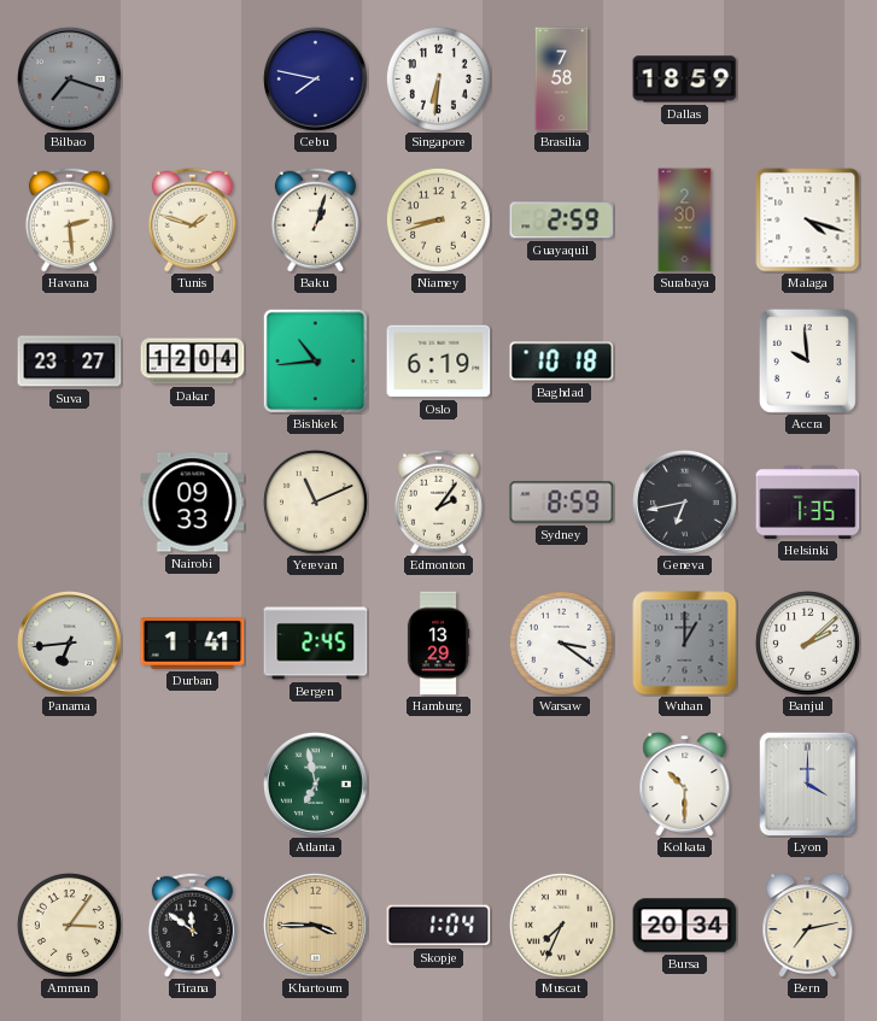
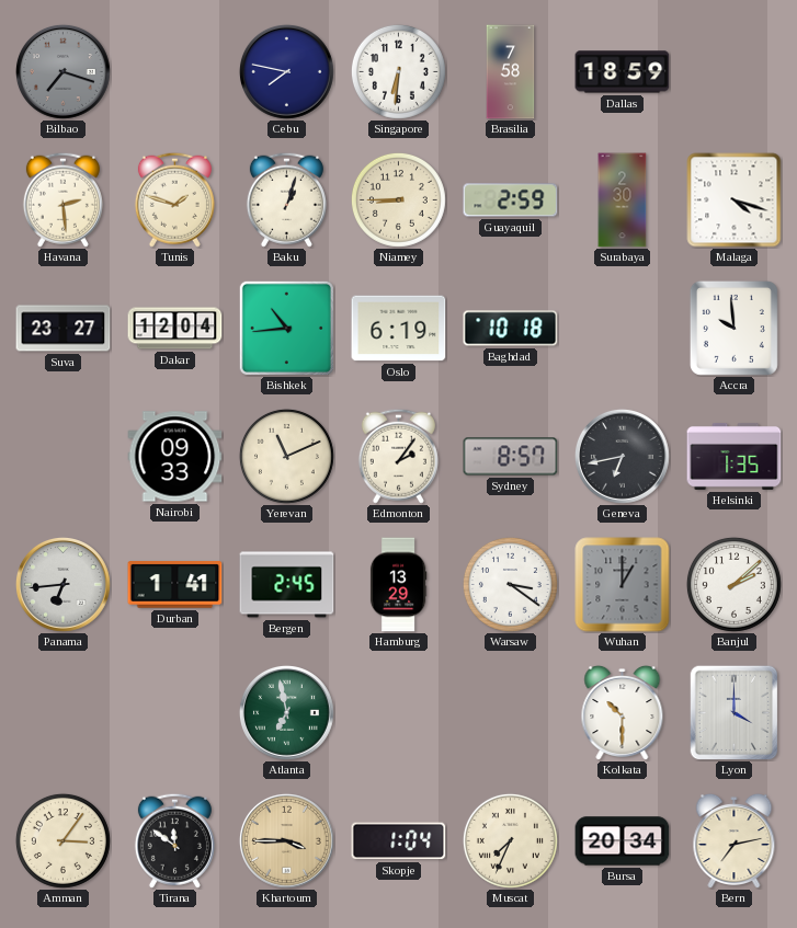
Niamey: 8:42 -> 8:45
Sydney: 8:59 -> 8:57
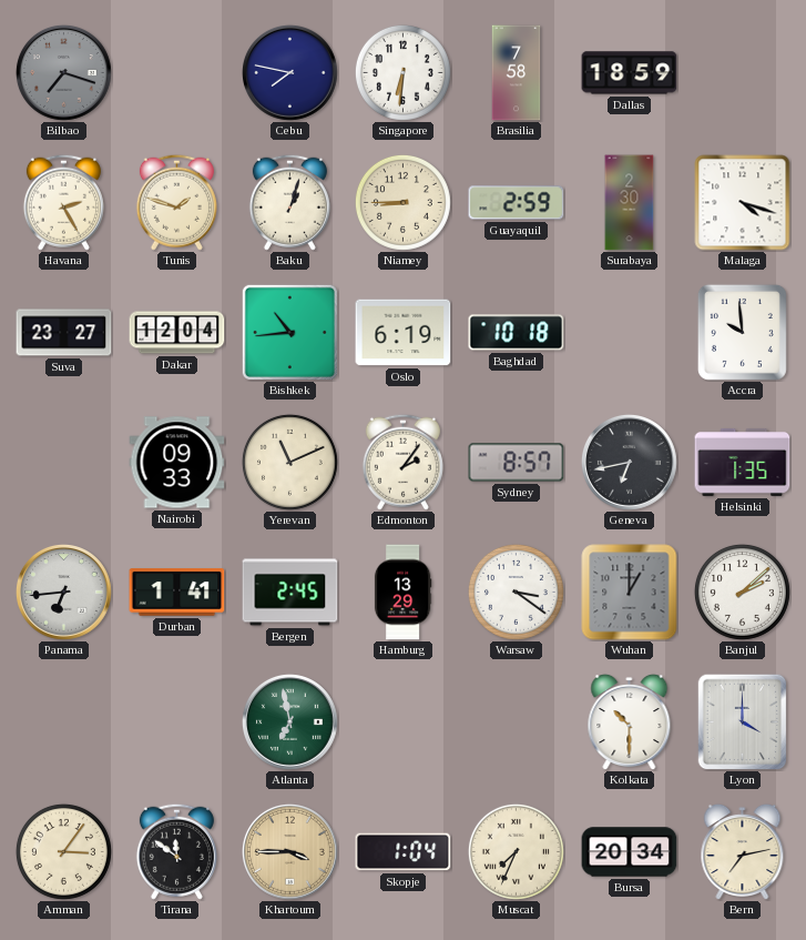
Havana: 2:29 -> 2:25
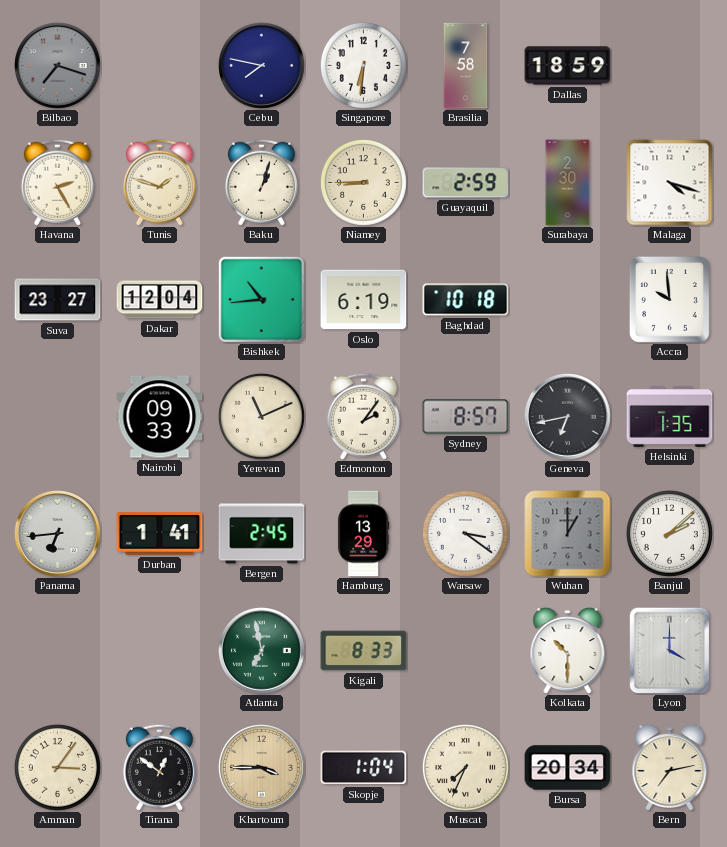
Kigali: none -> 8:33
Tirana: 11:51 -> 12:51
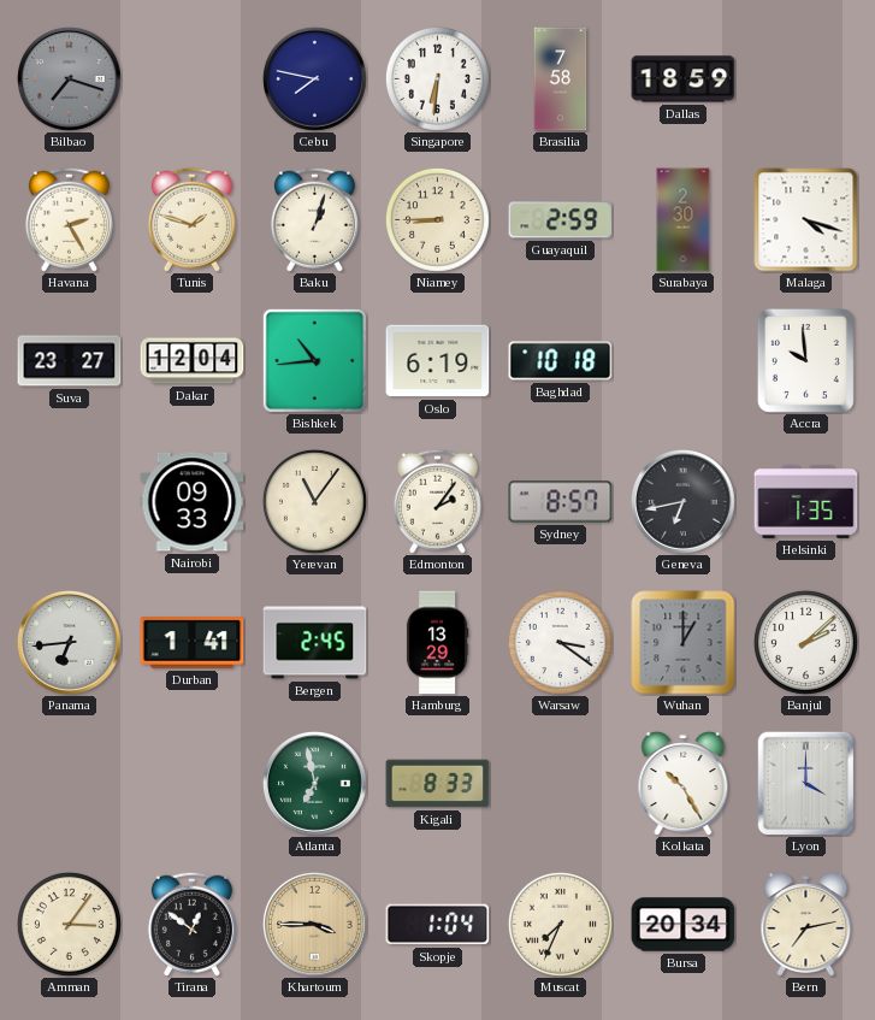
Yerevan: 11:11 -> 11:06
Kolkata: 10:30 -> 10:25
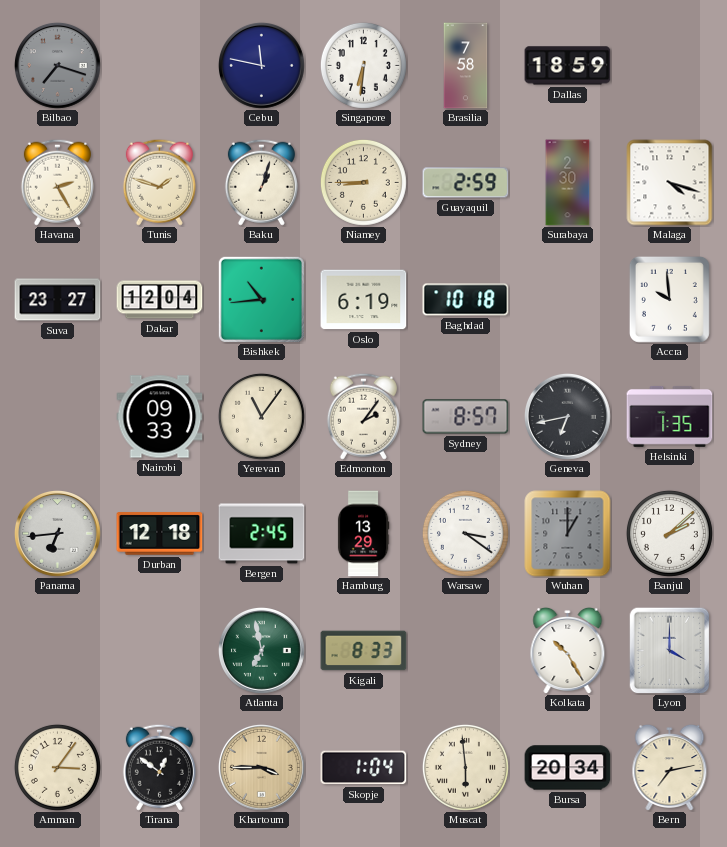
Cebu: 7:47 -> 11:47
Durban: 1:41 -> 12:18
Muscat: 7:34 -> 5:59
